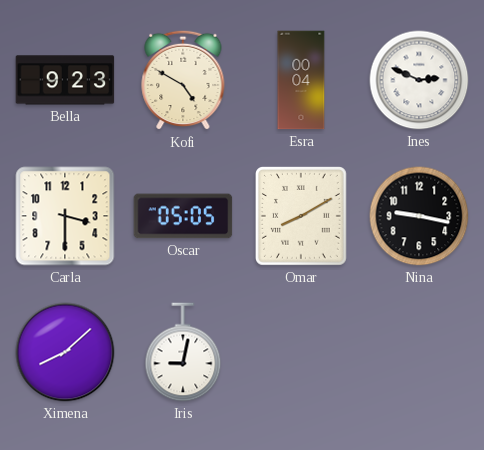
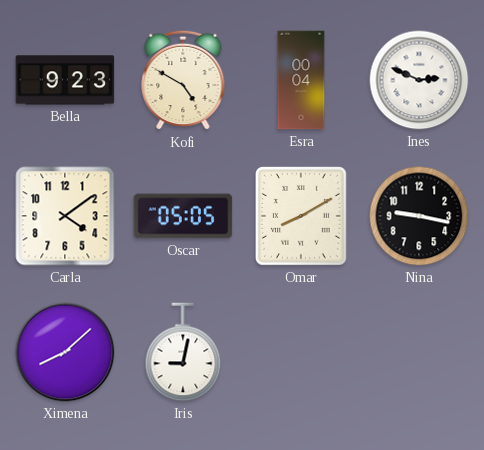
Carla: 3:30 -> 4:09
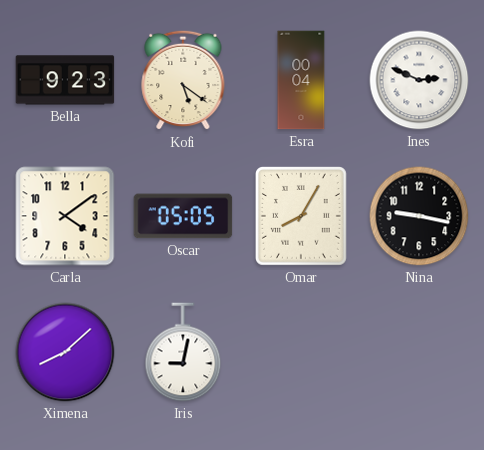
Kofi: 4:50 -> 5:21
Omar: 8:10 -> 8:05
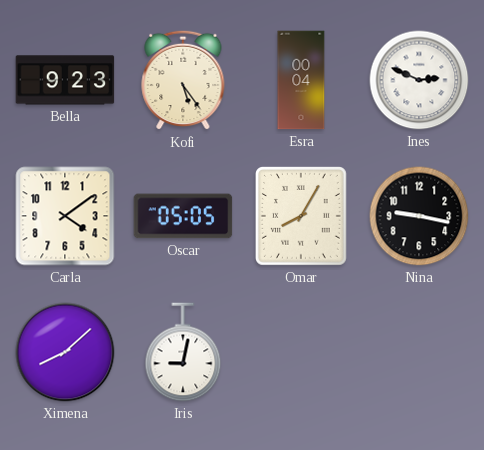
Kofi: 5:21 -> 5:24
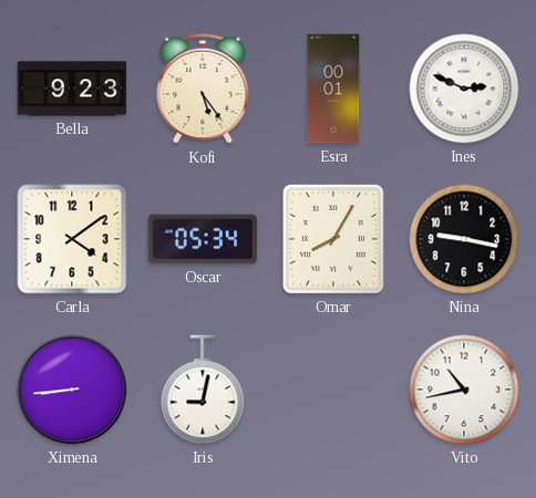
Esra: 00:04 -> 00:01
Oscar: 05:05 -> 05:34
Ximena: 8:08 -> 8:44
Vito: none -> 10:43
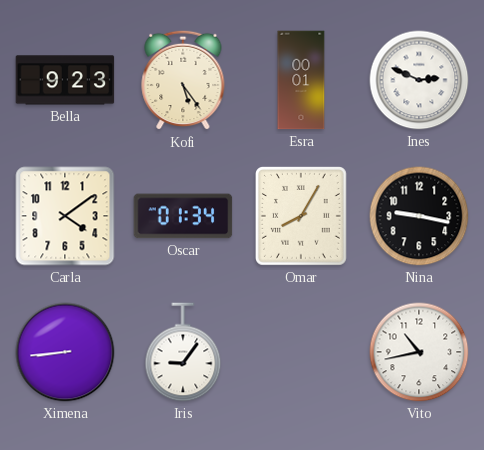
Oscar: 05:34 -> 01:34
Iris: 9:02 -> 9:06
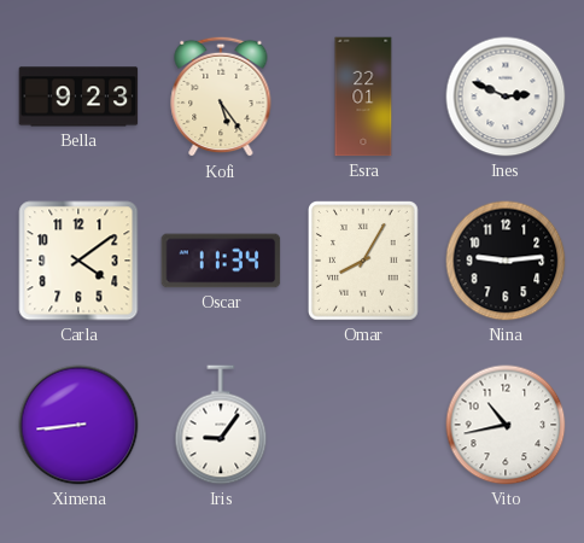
Esra: 00:01 -> 22:01
Oscar: 01:34 -> 11:34
Nina: 9:17 -> 9:14
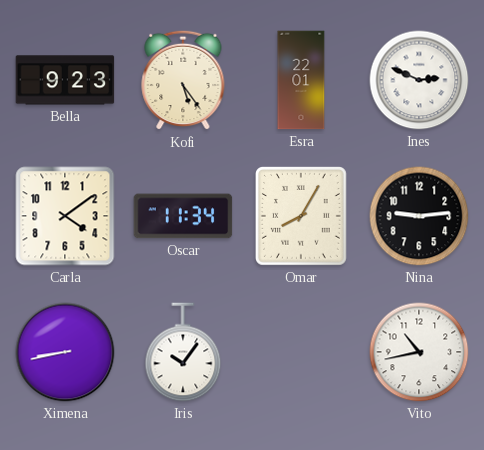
Ximena: 8:44 -> 8:43
Iris: 9:06 -> 10:06
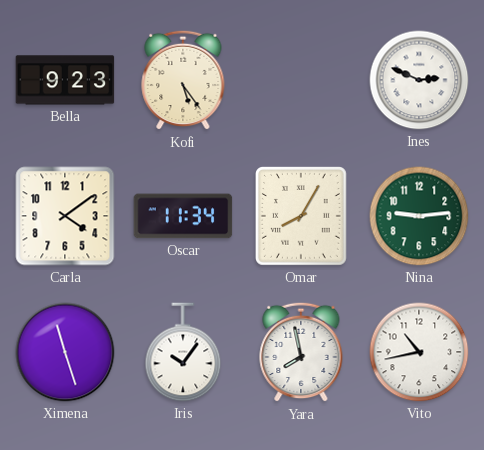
Esra: 22:01 -> none
Nina dial: black -> green
Ximena: 8:43 -> 11:27
Yara: none -> 7:58
